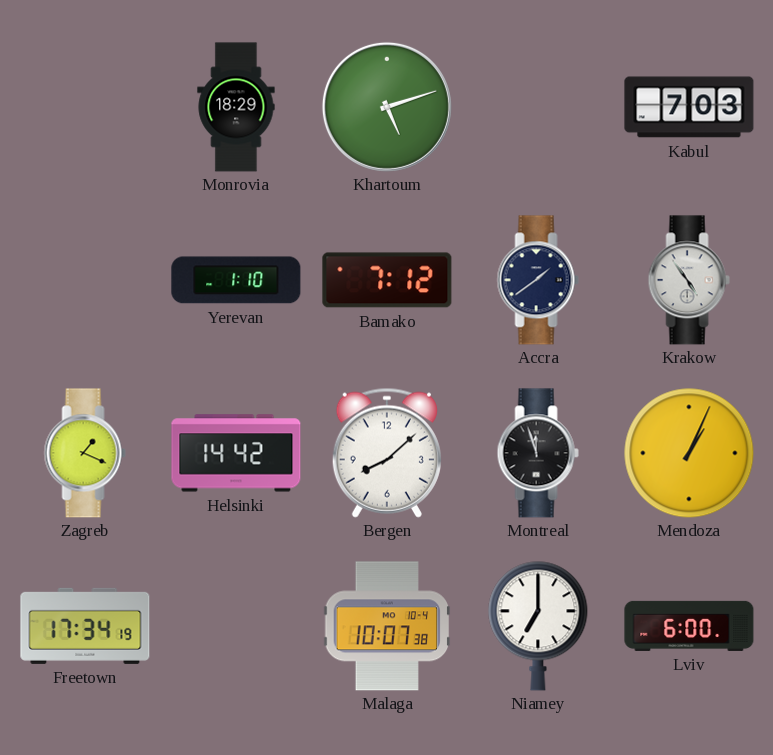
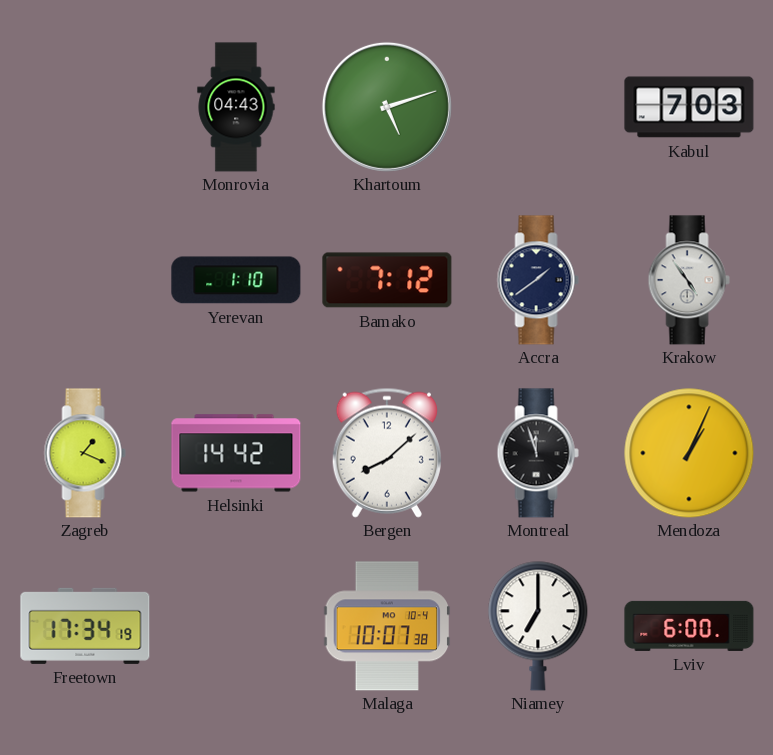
Monrovia: 18:29 -> 04:43
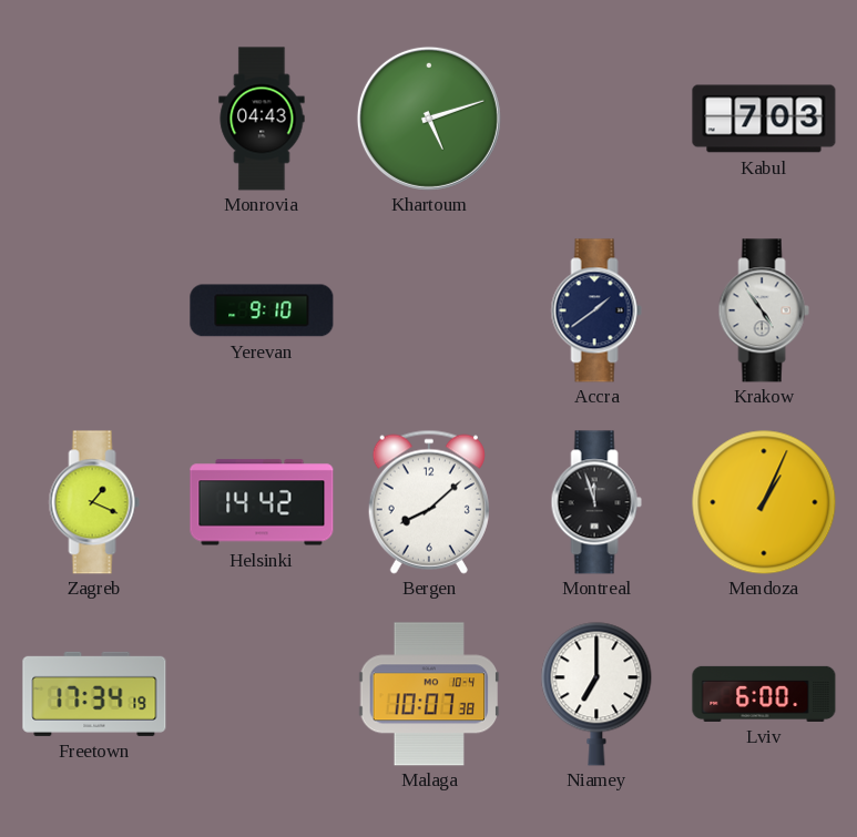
Yerevan: 1:10 -> 9:10
Bamako: 7:12 -> none
